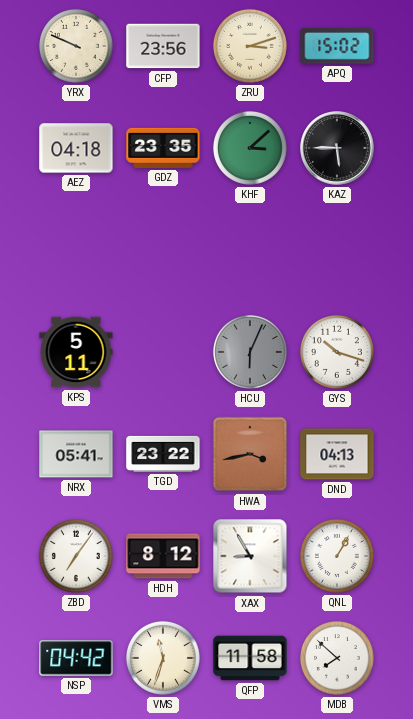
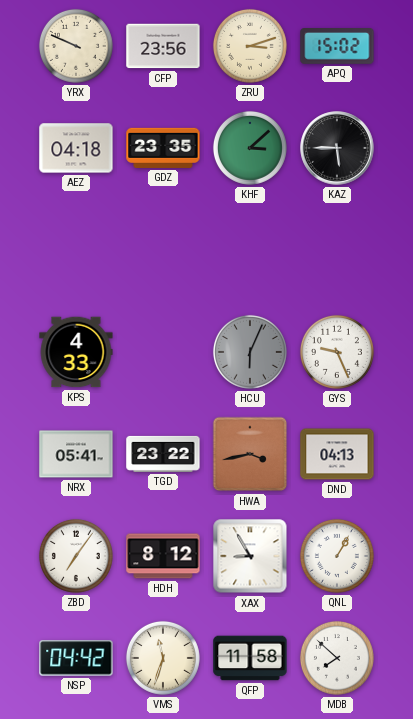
KPS: 5:11 -> 4:33
GYS: 10:18 -> 9:26
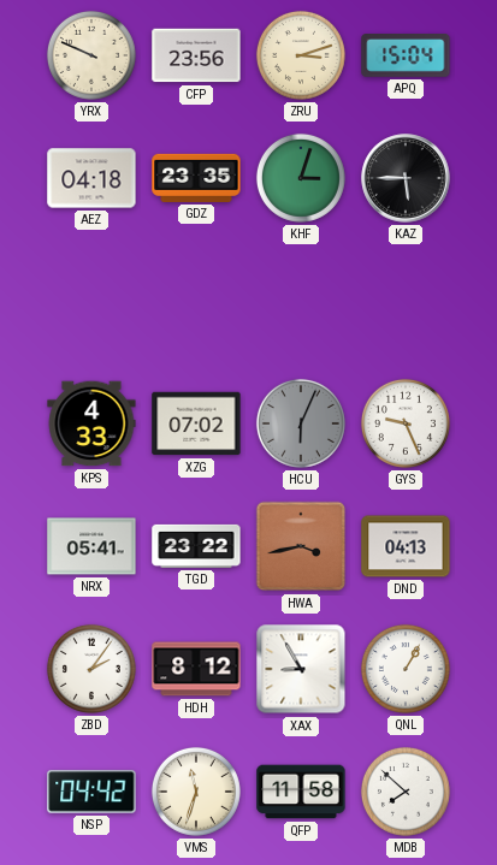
APQ: 15:02 -> 15:04
KHF: 3:08 -> 3:03
XZG: none -> 07:02
ZBD: 7:06 -> 2:06
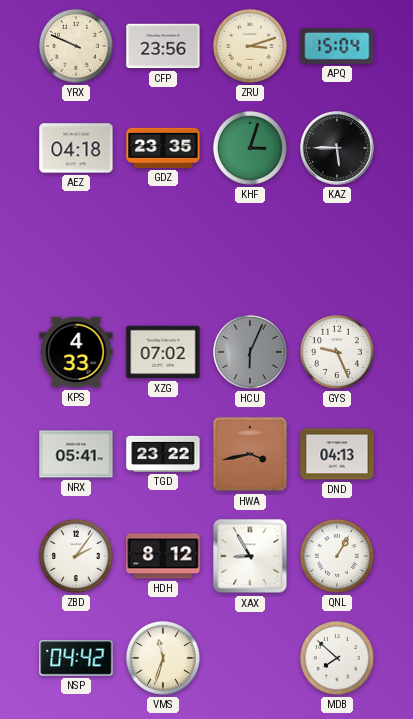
QFP: 11:58 -> none
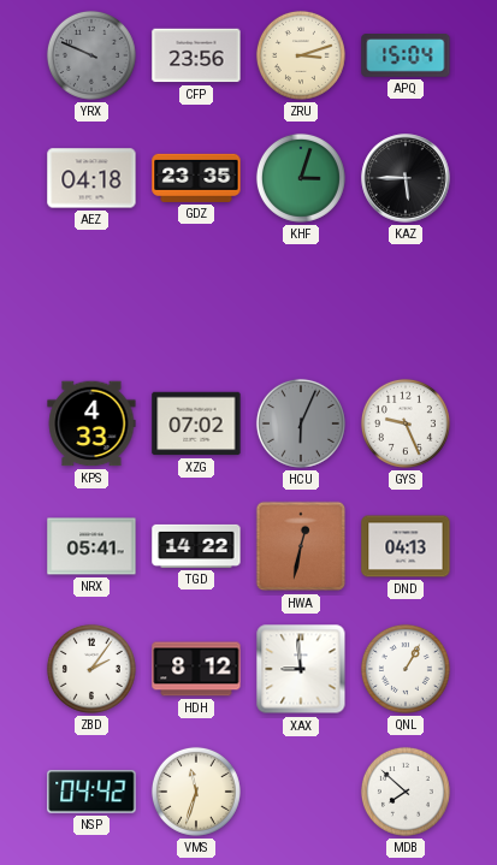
YRX dial: cream -> grey
TGD: 23:22 -> 14:22
HWA: 3:43 -> 12:32
XAX: 8:55 -> 8:59
